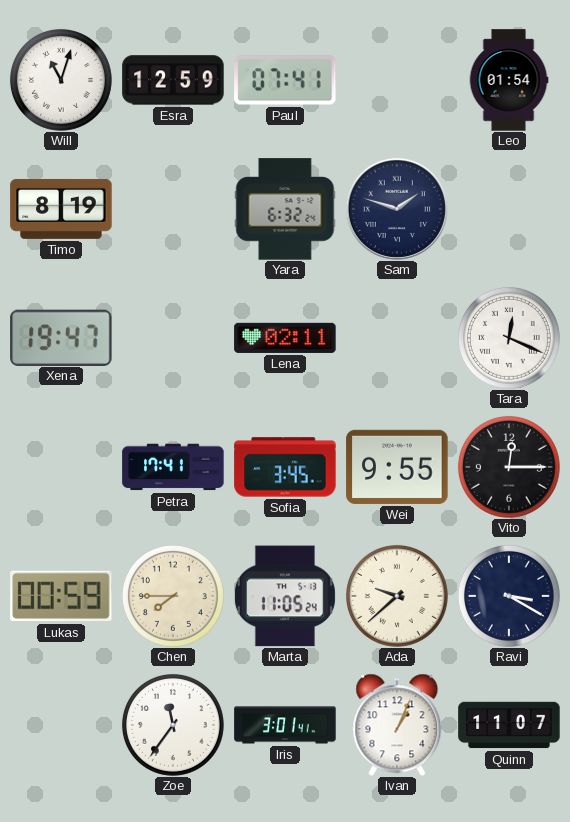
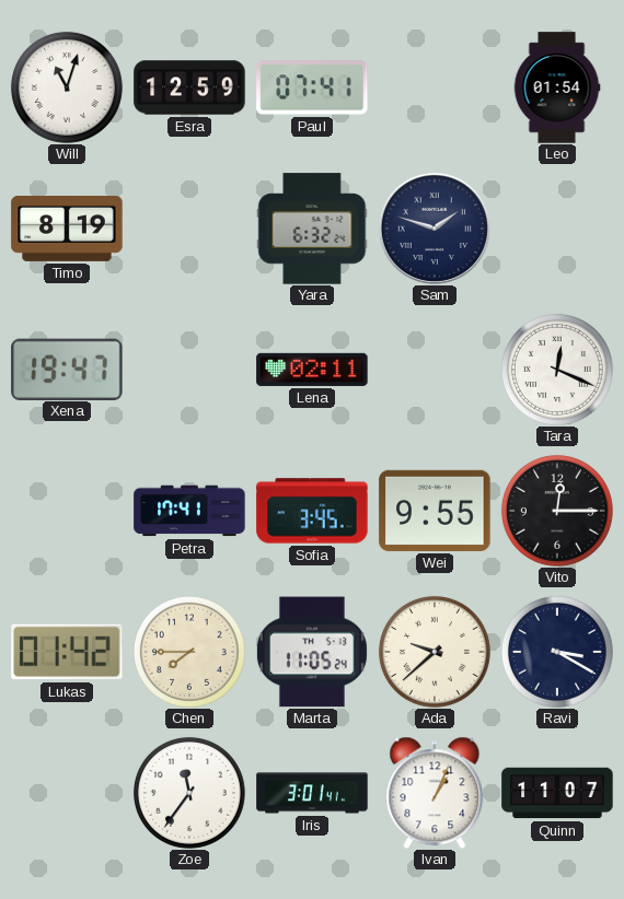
Lukas: 00:59 -> 01:42
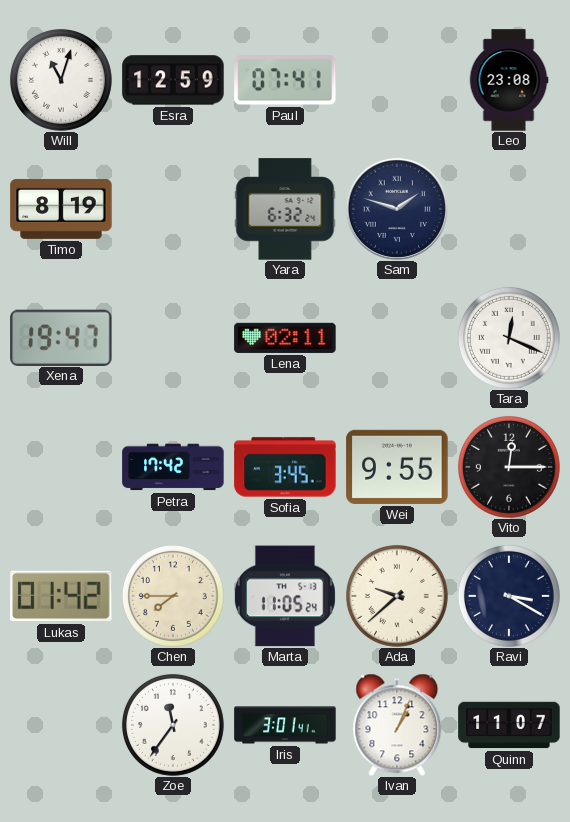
Leo: 01:54 -> 23:08
Petra: 17:41 -> 17:42
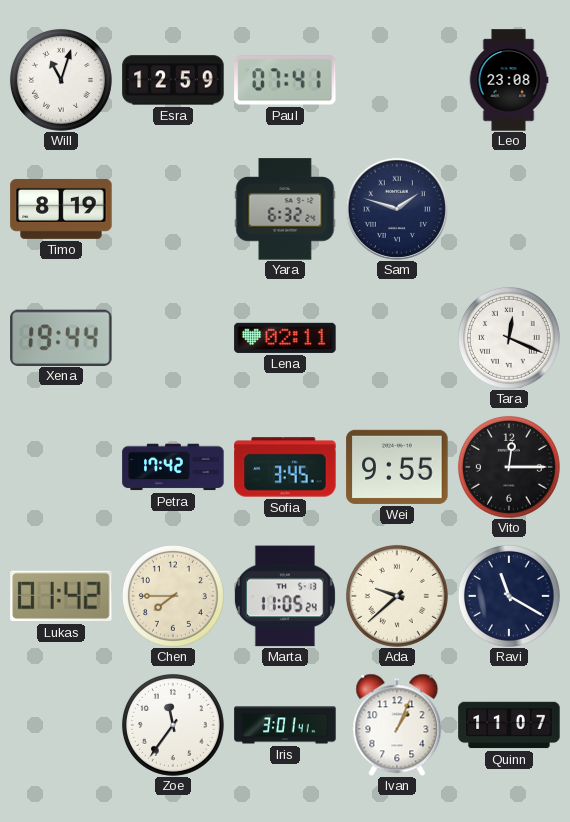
Xena: 19:47 -> 19:44
Ravi: 3:20 -> 11:20
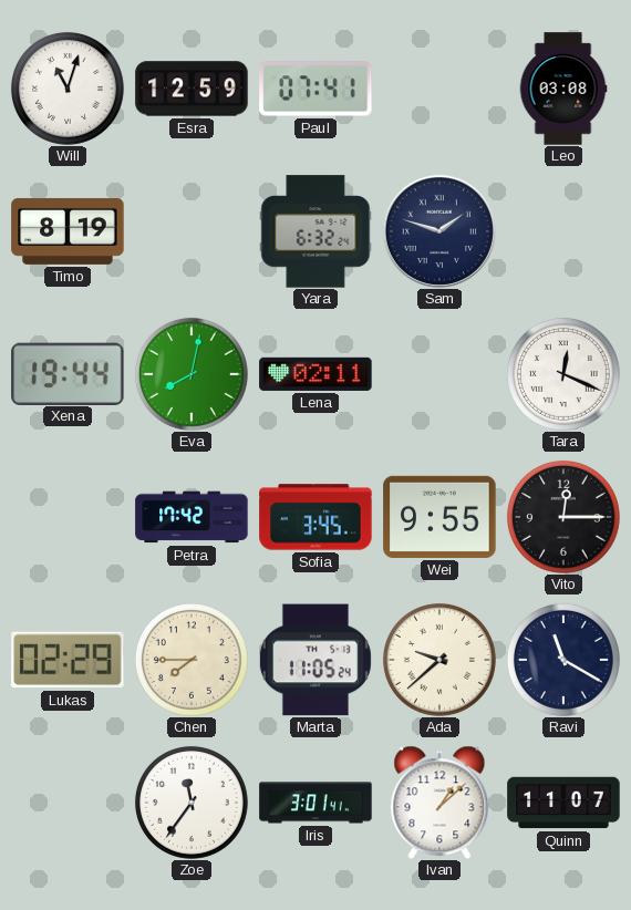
Leo: 23:08 -> 03:08
Eva: none -> 8:02
Lukas: 01:42 -> 02:29
Ivan: 1:04 -> 1:08
